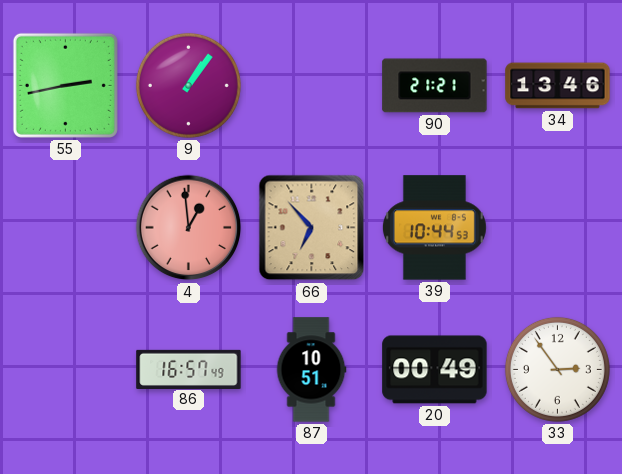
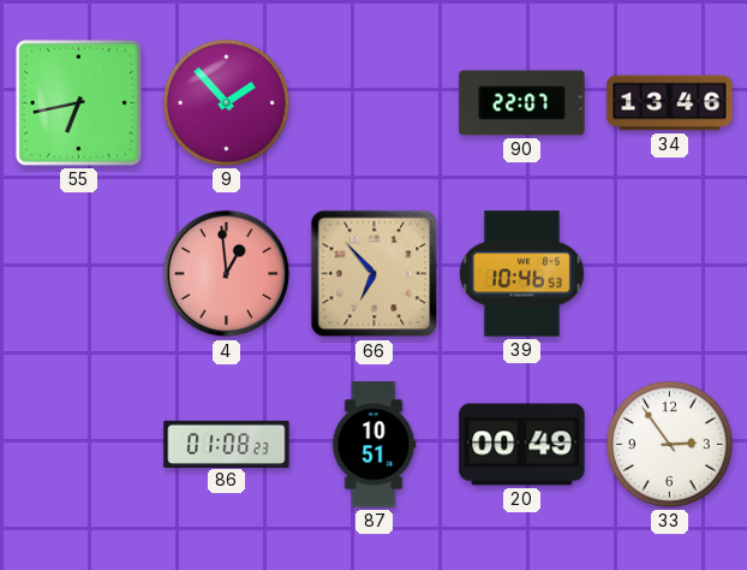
55: 2:43 -> 6:43
9: 1:06 -> 1:53
90: 21:21 -> 22:07
39: 10:44 -> 10:46
86: 16:57 -> 01:08
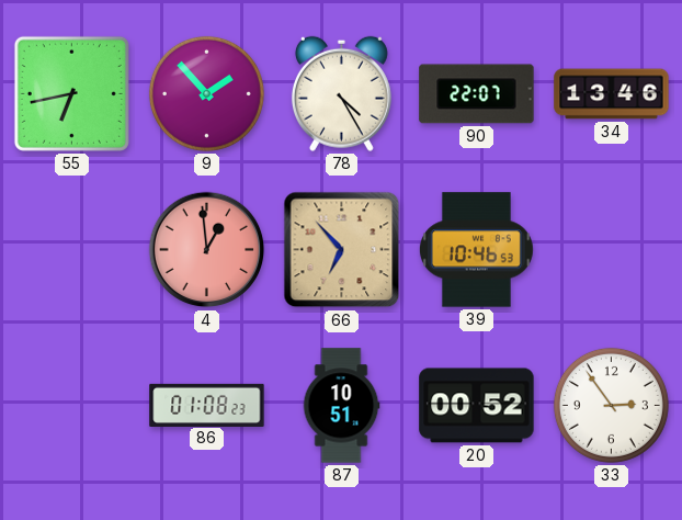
78: none -> 4:25
20: 00:49 -> 00:52
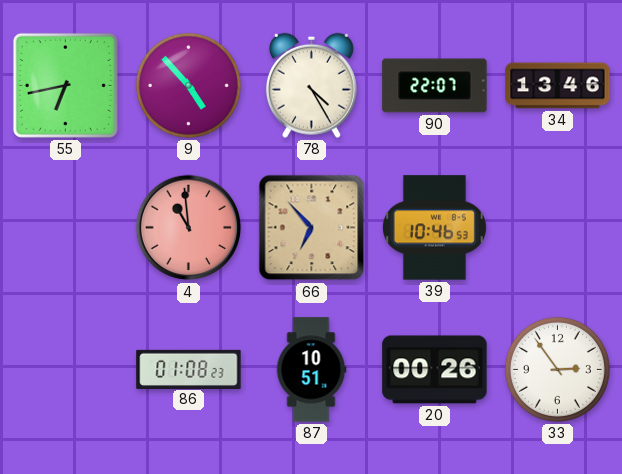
9: 1:53 -> 4:53
4: 12:59 -> 10:59
20: 00:52 -> 00:26
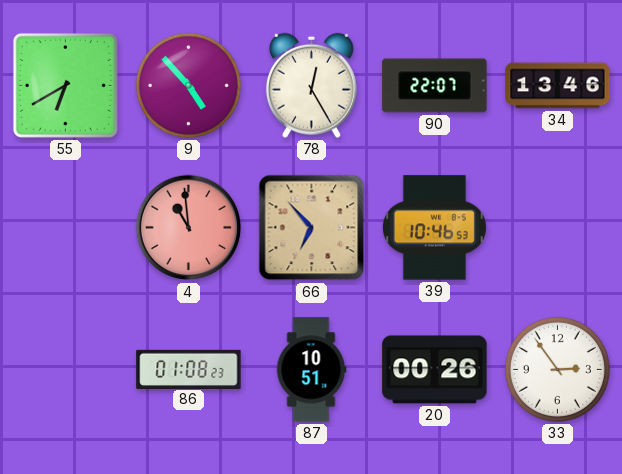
55: 6:43 -> 6:40
78: 4:25 -> 12:25
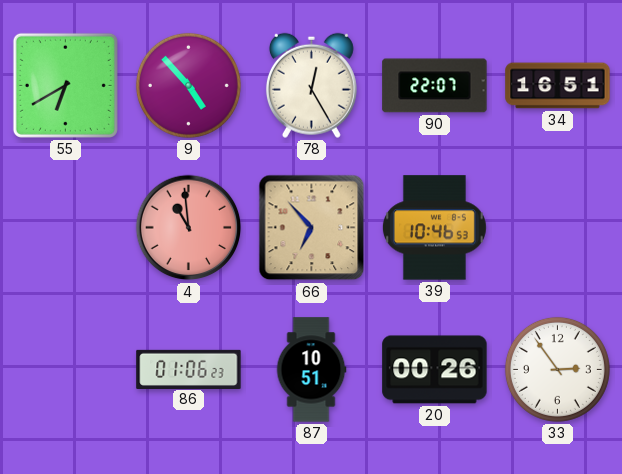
34: 13:46 -> 16:51
86: 01:08 -> 01:06
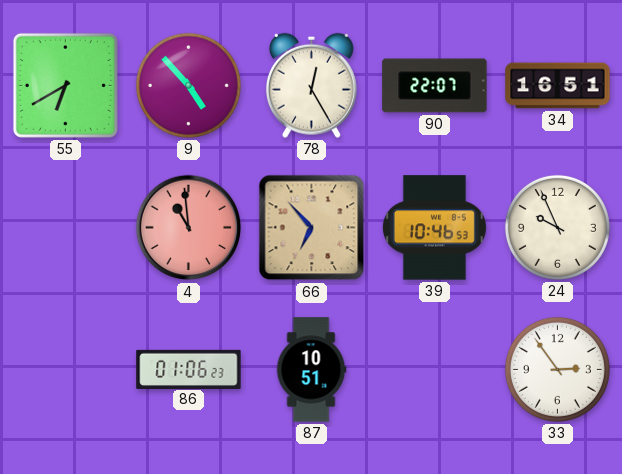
24: none -> 9:56
20: 00:26 -> none
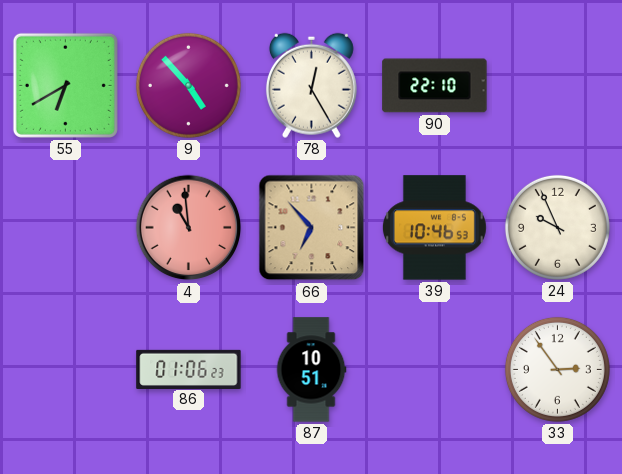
90: 22:07 -> 22:10
34: 16:51 -> none
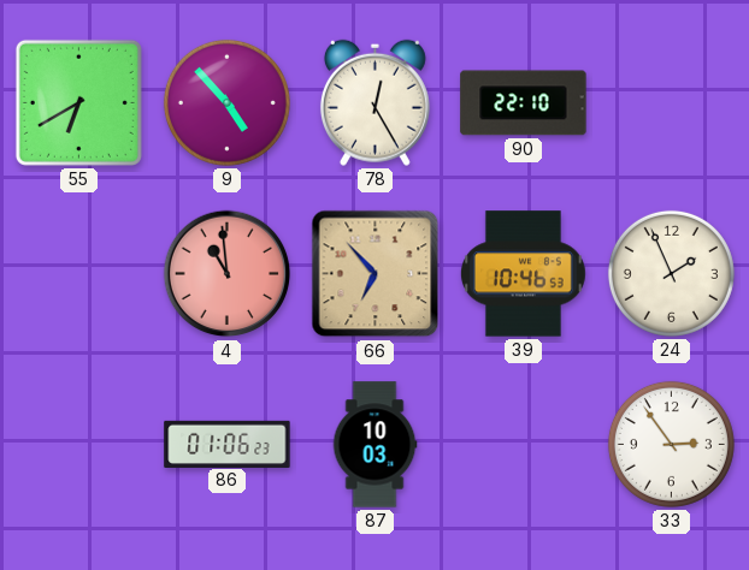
24: 9:56 -> 1:56
87: 10:51 -> 10:03
